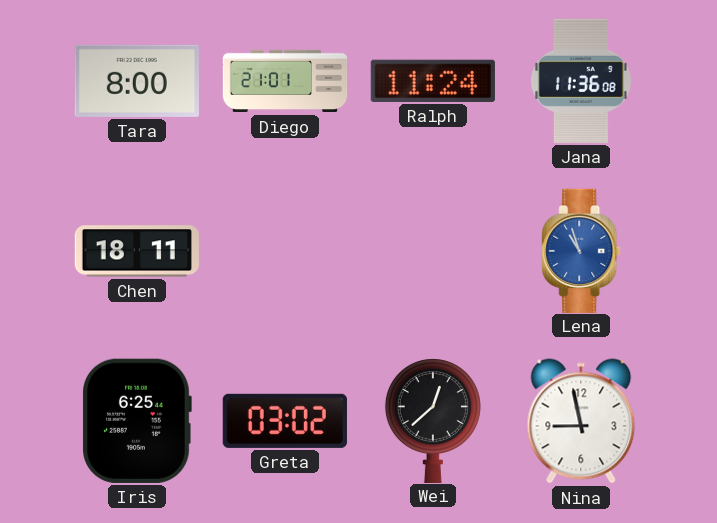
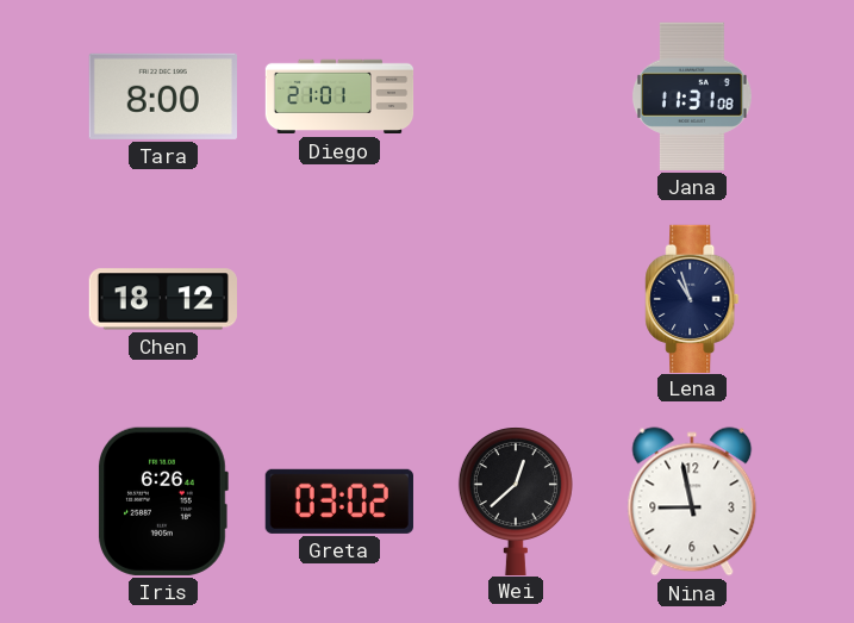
Ralph: 11:24 -> none
Jana: 11:36 -> 11:31
Chen: 18:11 -> 18:12
Lena dial: blue -> navy
Iris: 6:25 -> 6:26
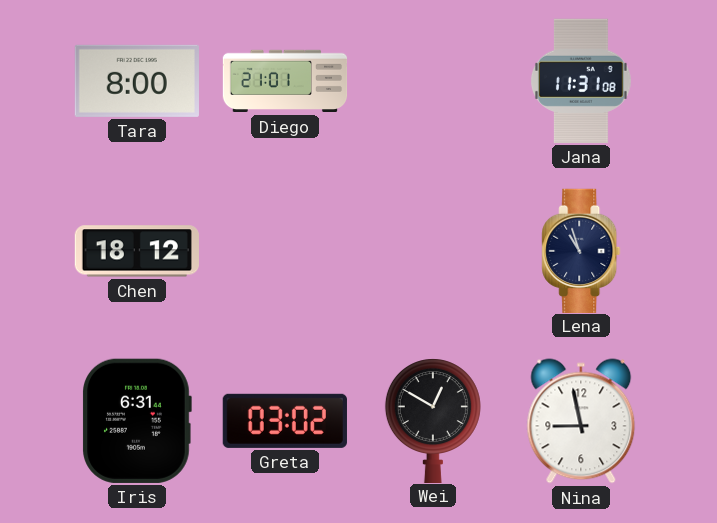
Iris: 6:26 -> 6:31
Wei: 12:38 -> 12:50
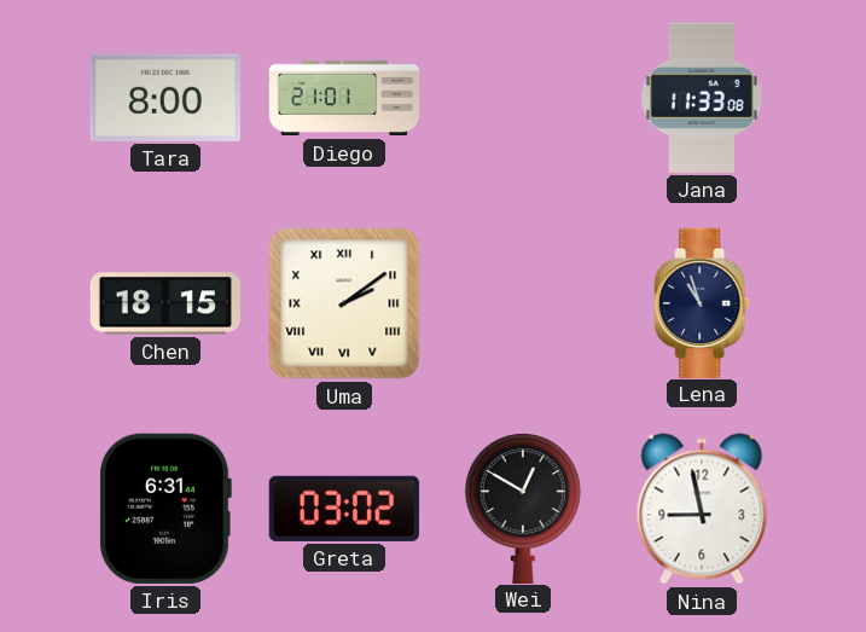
Jana: 11:31 -> 11:33
Chen: 18:12 -> 18:15
Uma: none -> 2:09
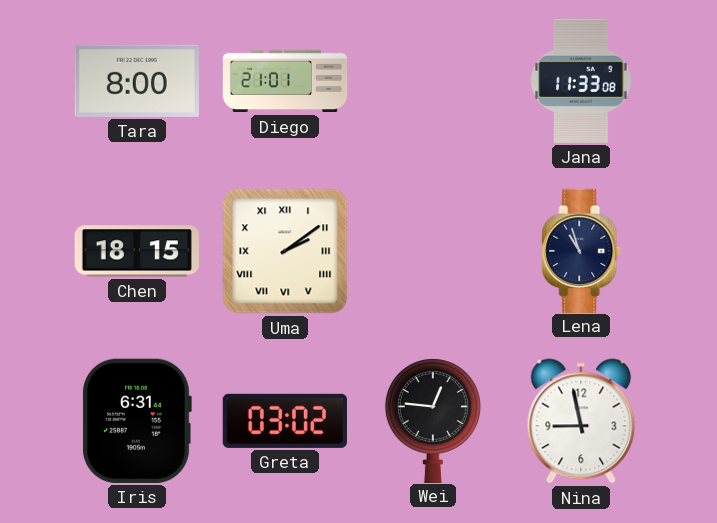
Wei: 12:50 -> 12:46
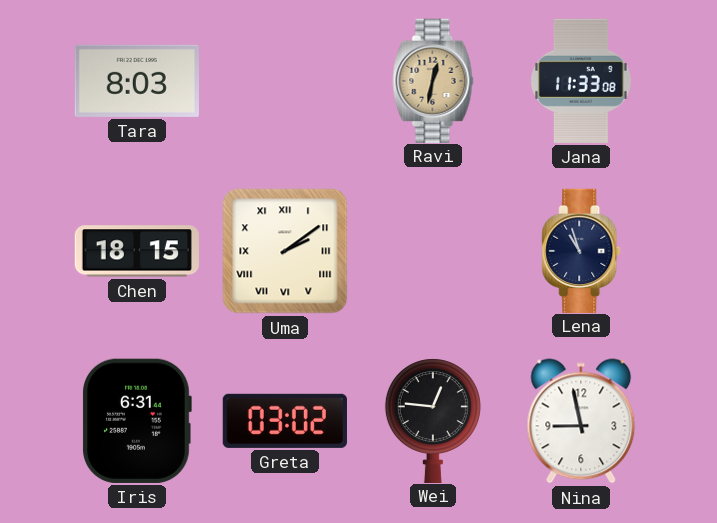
Tara: 8:00 -> 8:03
Diego: 21:01 -> none
Ravi: none -> 12:32
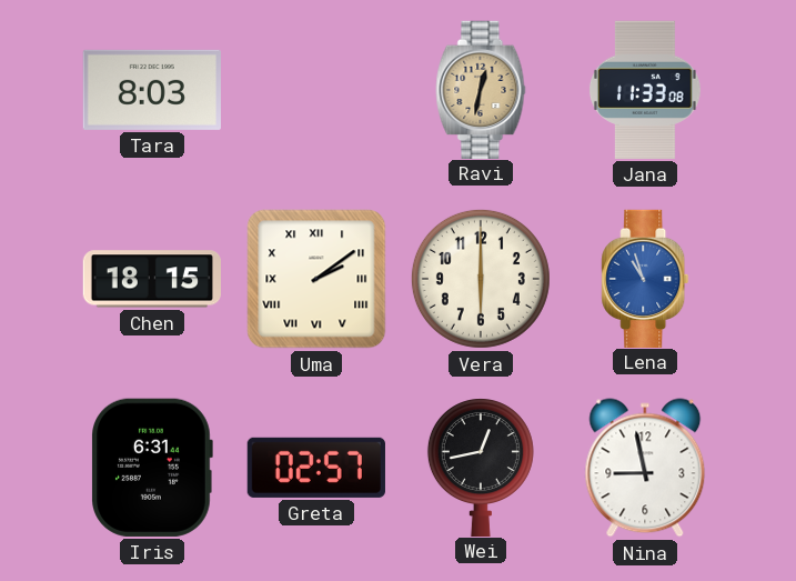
Vera: none -> 6:00
Lena dial: navy -> blue
Greta: 03:02 -> 02:57
Wei: 12:46 -> 12:43
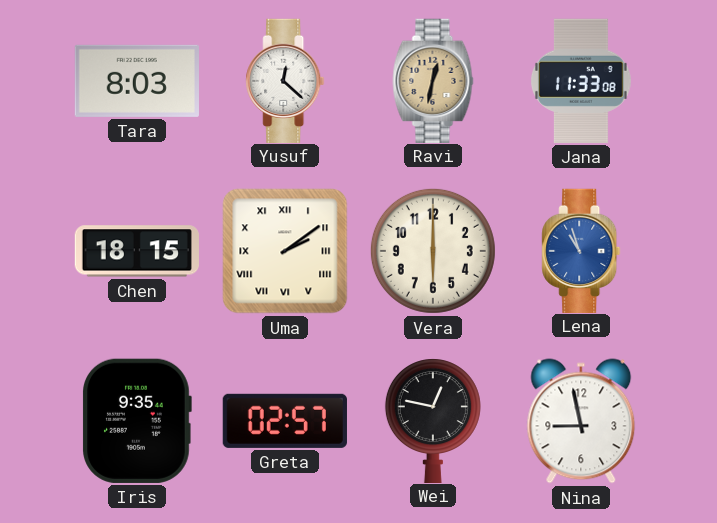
Yusuf: none -> 12:22
Iris: 6:31 -> 9:35
Wei: 12:43 -> 12:47
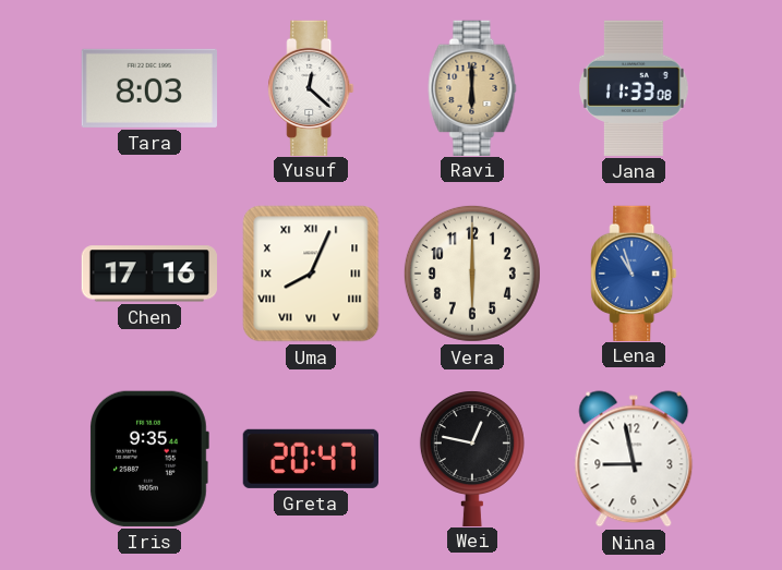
Ravi: 12:32 -> 6:00
Chen: 18:15 -> 17:16
Uma: 2:09 -> 8:04
Greta: 02:57 -> 20:47
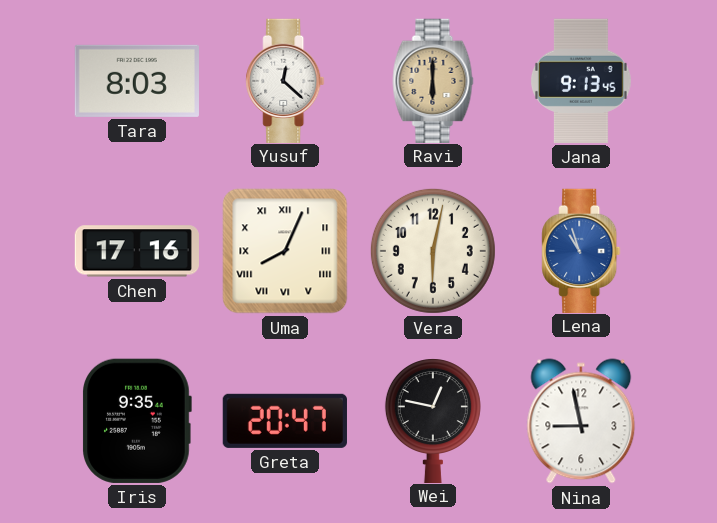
Jana: 11:33 -> 9:13
Vera: 6:00 -> 6:02
